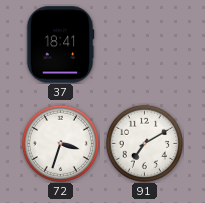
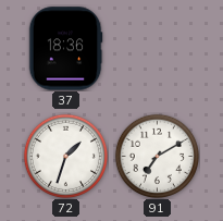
37: 18:41 -> 18:36
72: 3:33 -> 1:33
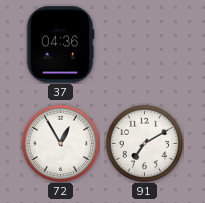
37: 18:36 -> 04:36
72: 1:33 -> 12:55
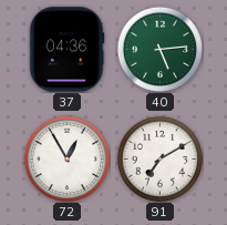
40: none -> 5:14
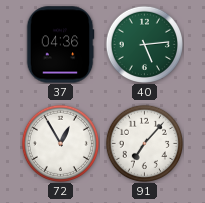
91: 7:10 -> 7:07
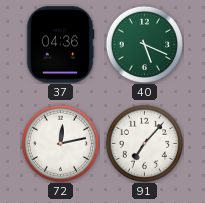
40: 5:14 -> 5:19
72: 12:55 -> 12:13
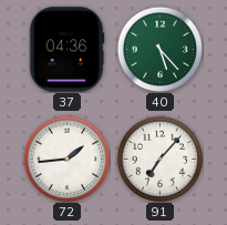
40: 5:19 -> 5:23
72: 12:13 -> 1:44
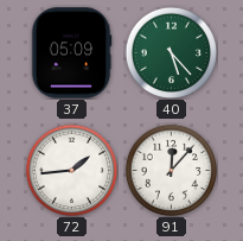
37: 04:36 -> 05:09
91: 7:07 -> 12:07
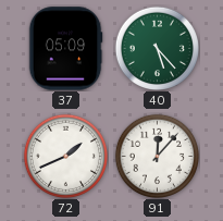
72: 1:44 -> 1:41
